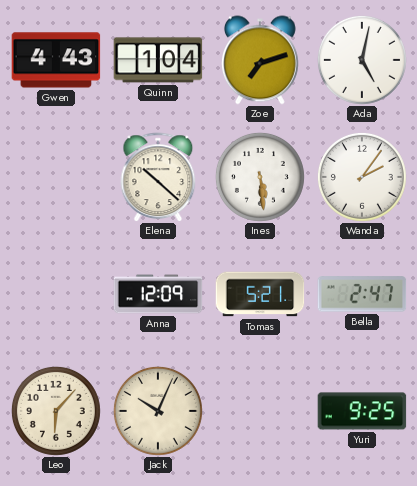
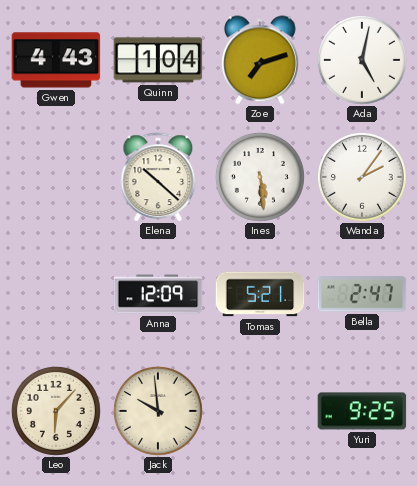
Jack: 10:04 -> 9:59
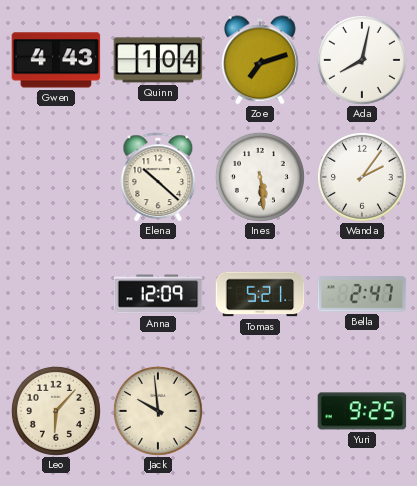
Ada: 5:02 -> 8:02
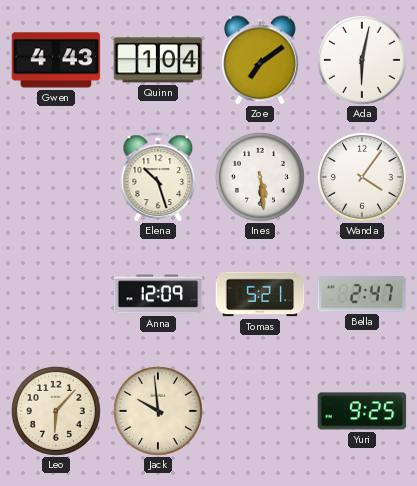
Zoe: 7:12 -> 7:09
Ada: 8:02 -> 6:02
Elena: 10:22 -> 10:27
Wanda: 2:06 -> 4:06
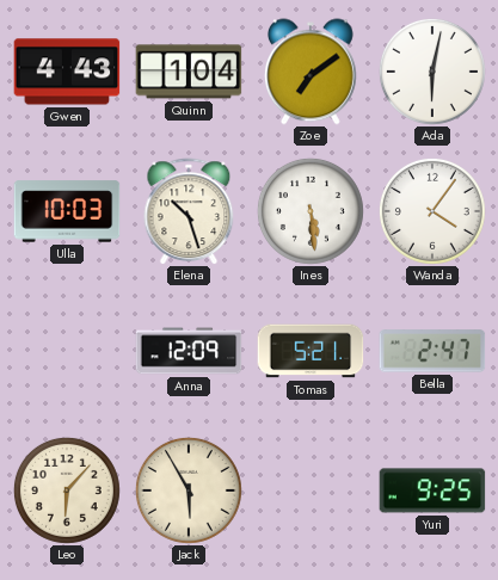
Ulla: none -> 10:03
Jack: 9:59 -> 5:55
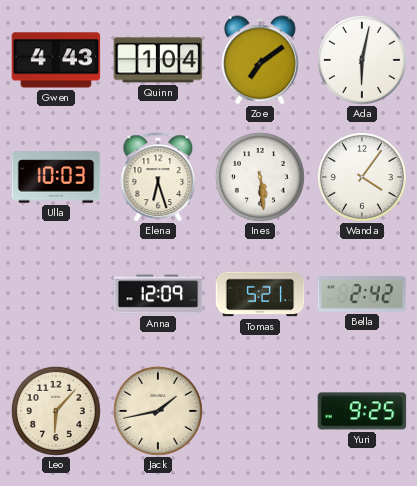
Elena: 10:27 -> 6:27
Bella: 2:47 -> 2:42
Jack: 5:55 -> 1:43
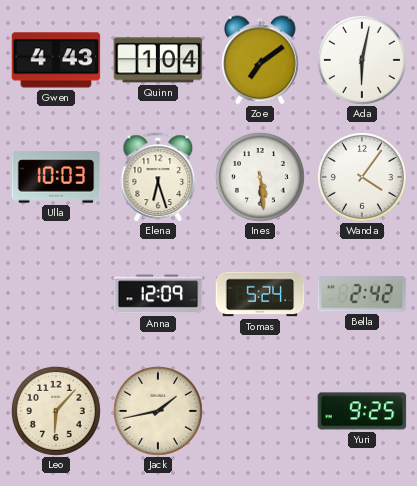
Tomas: 5:21 -> 5:24
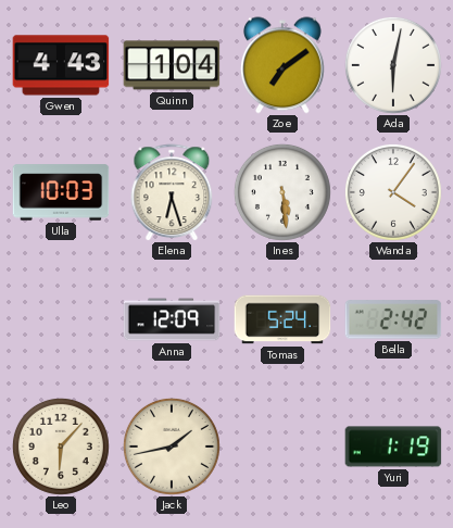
Yuri: 9:25 -> 1:19
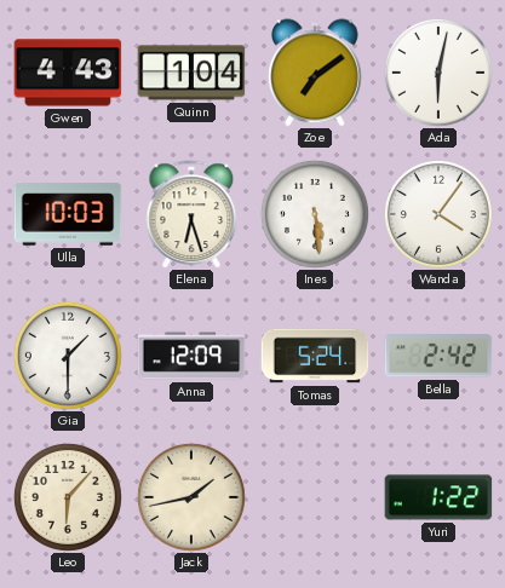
Gia: none -> 1:30
Yuri: 1:19 -> 1:22
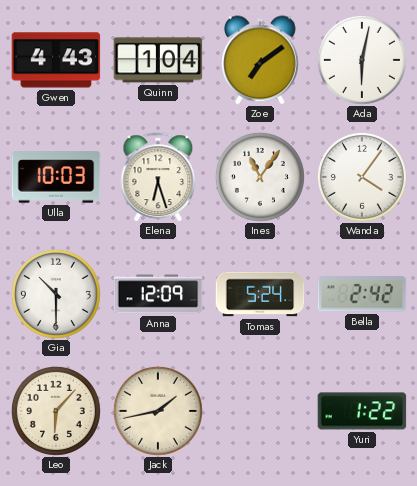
Ines: 5:29 -> 11:06
Gia: 1:30 -> 10:30
